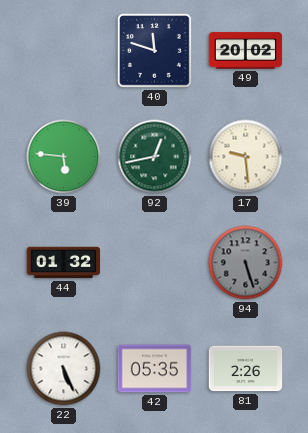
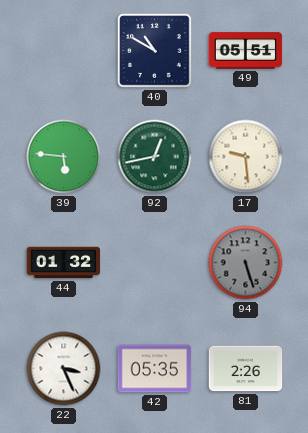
40: 11:48 -> 10:50
49: 20:02 -> 05:51
22: 5:26 -> 3:26
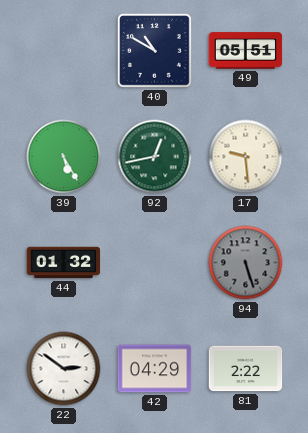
39: 5:46 -> 5:25
22: 3:26 -> 2:51
42: 05:35 -> 04:29
81: 2:26 -> 2:22
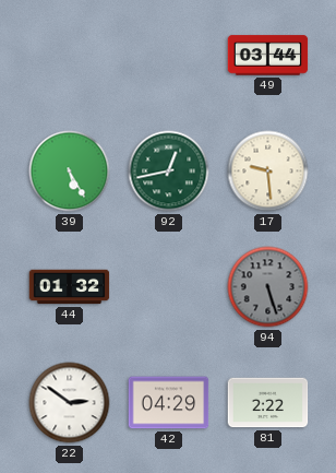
40: 10:50 -> none
49: 05:51 -> 03:44
